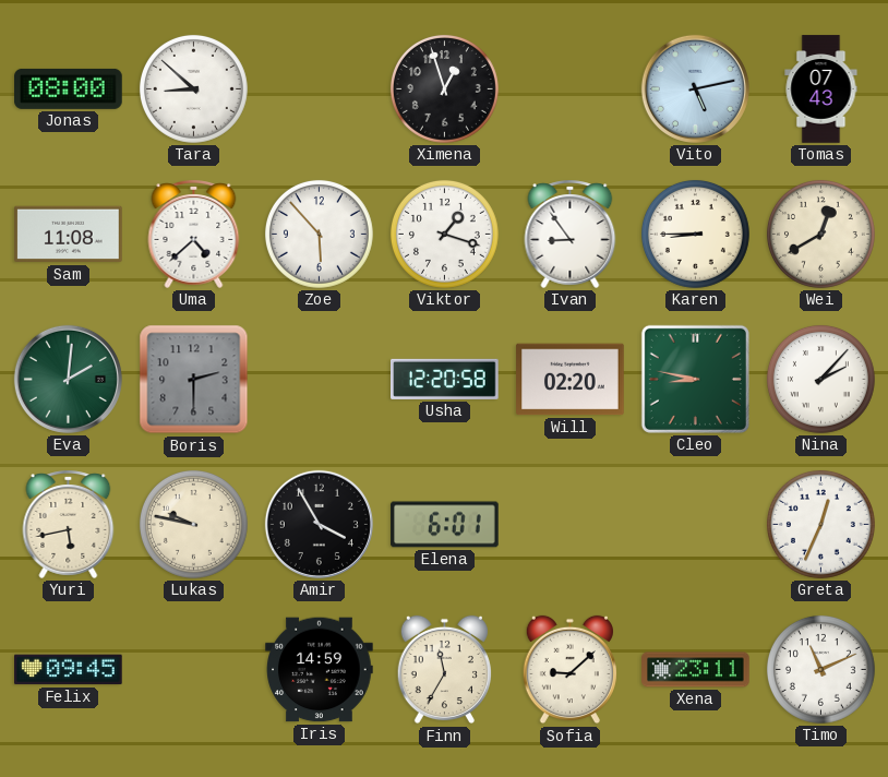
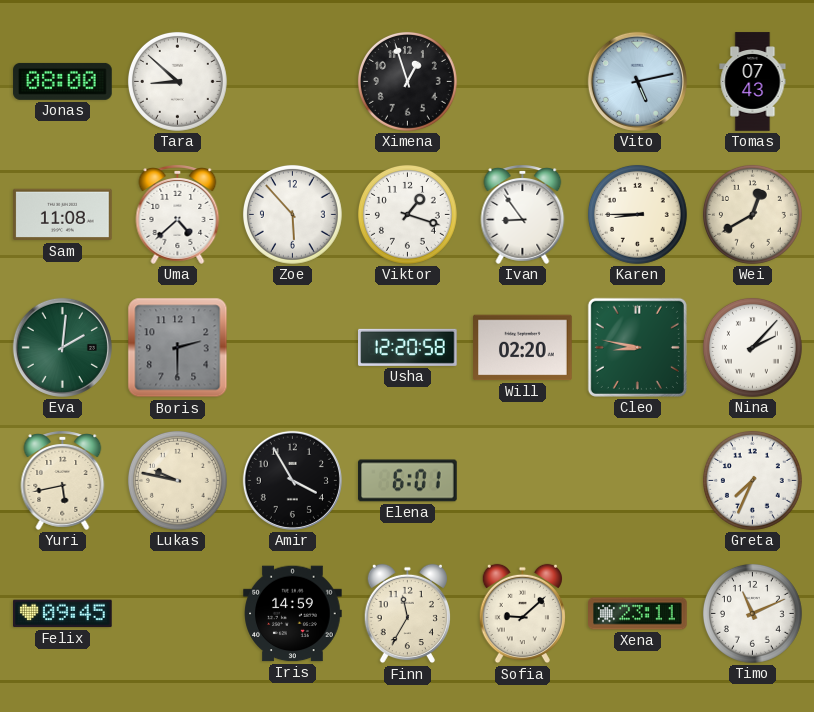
Greta: 12:34 -> 7:34
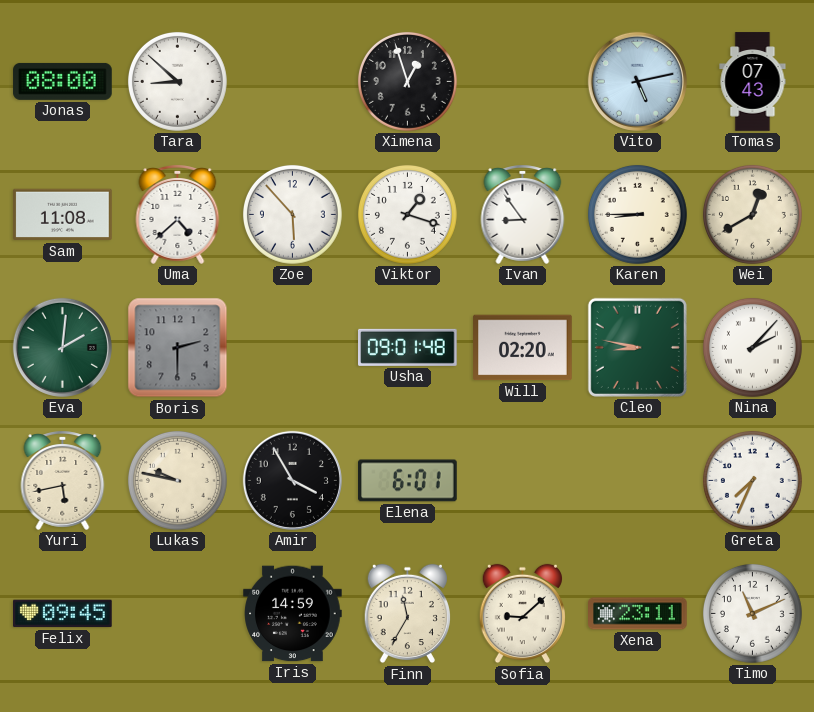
Usha: 12:20 -> 09:01
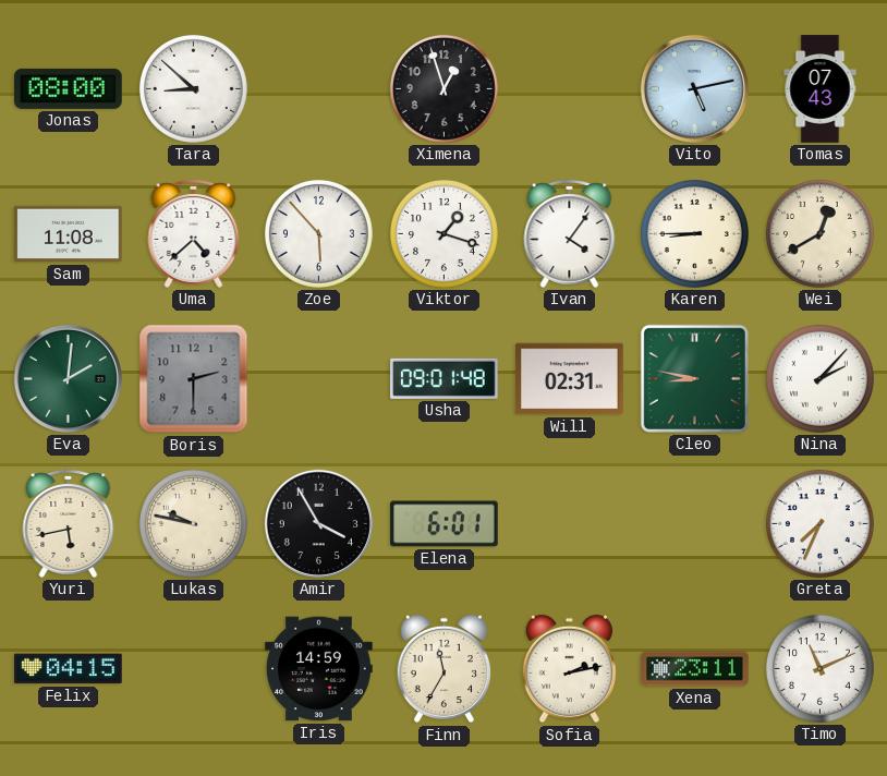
Ivan: 8:54 -> 4:06
Will: 02:20 -> 02:31
Felix: 09:45 -> 04:15
Sofia: 9:08 -> 2:13
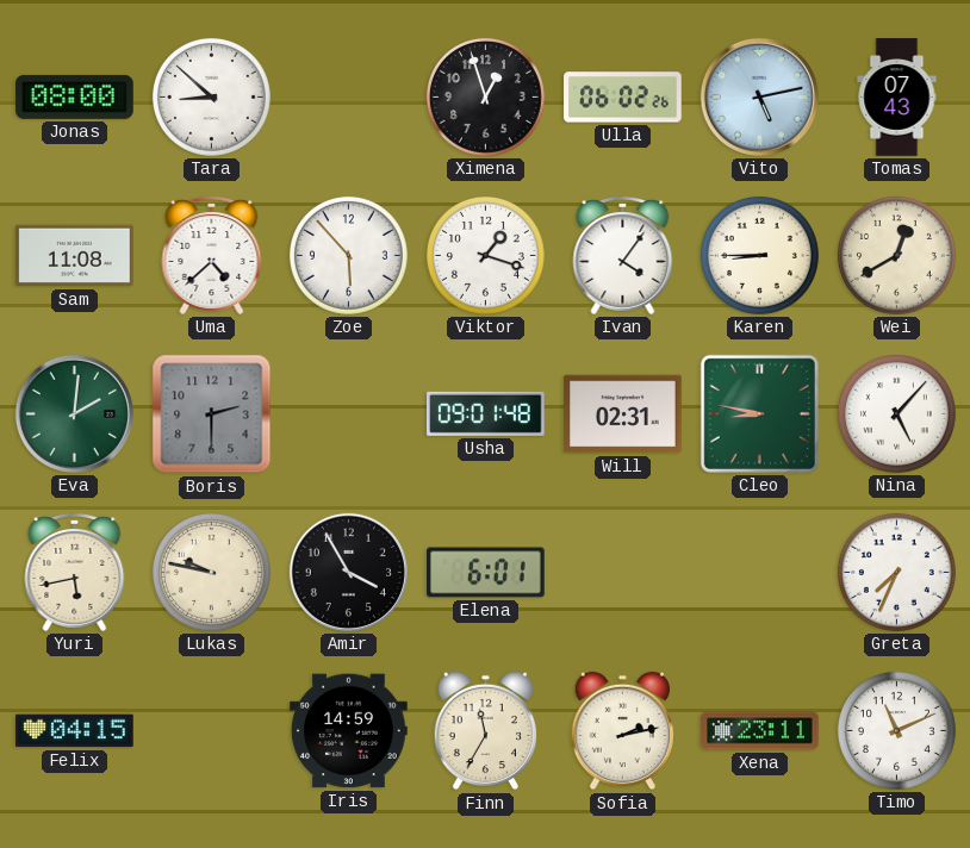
Ulla: none -> 06:02
Nina: 2:07 -> 5:07
